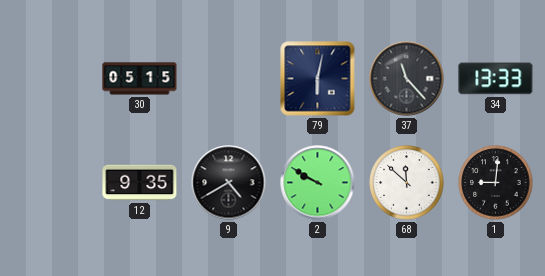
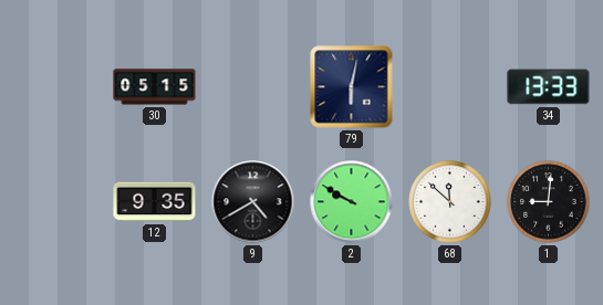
37: 11:23 -> none
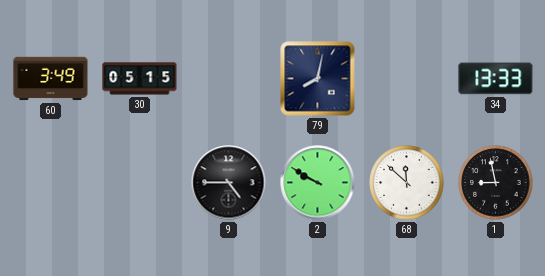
60: none -> 3:49
79: 6:02 -> 8:02
12: 9:35 -> none
9: 4:40 -> 4:45
1: 9:01 -> 8:58
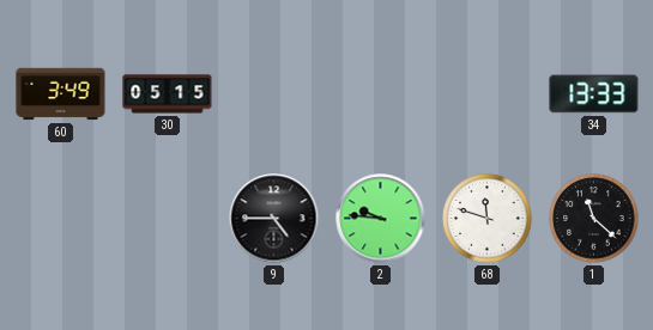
79: 8:02 -> none
2: 9:50 -> 9:46
68: 11:52 -> 11:48
1: 8:58 -> 11:22
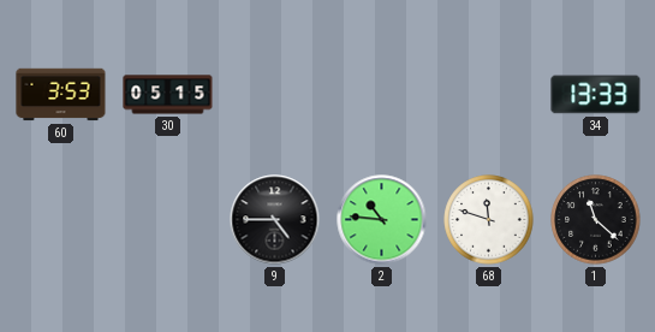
60: 3:49 -> 3:53
2: 9:46 -> 10:46
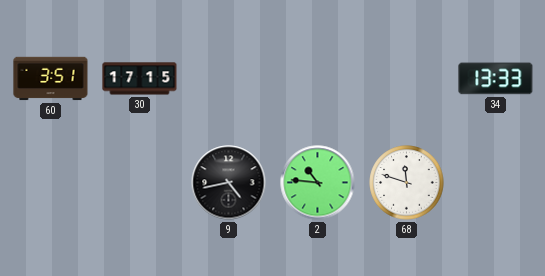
60: 3:53 -> 3:51
30: 05:15 -> 17:15
9: 4:45 -> 4:43
1: 11:22 -> none
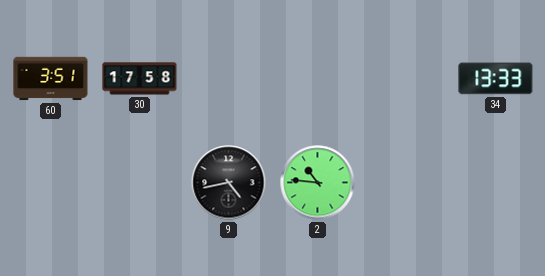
30: 17:15 -> 17:58
68: 11:48 -> none
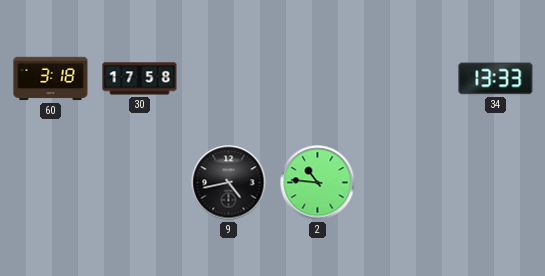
60: 3:51 -> 3:18
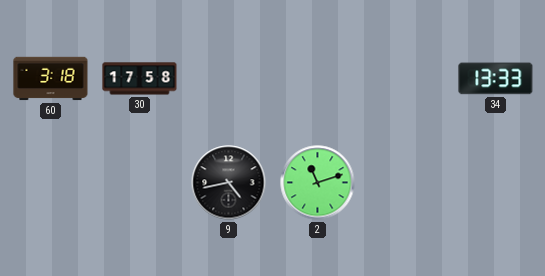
2: 10:46 -> 11:12
